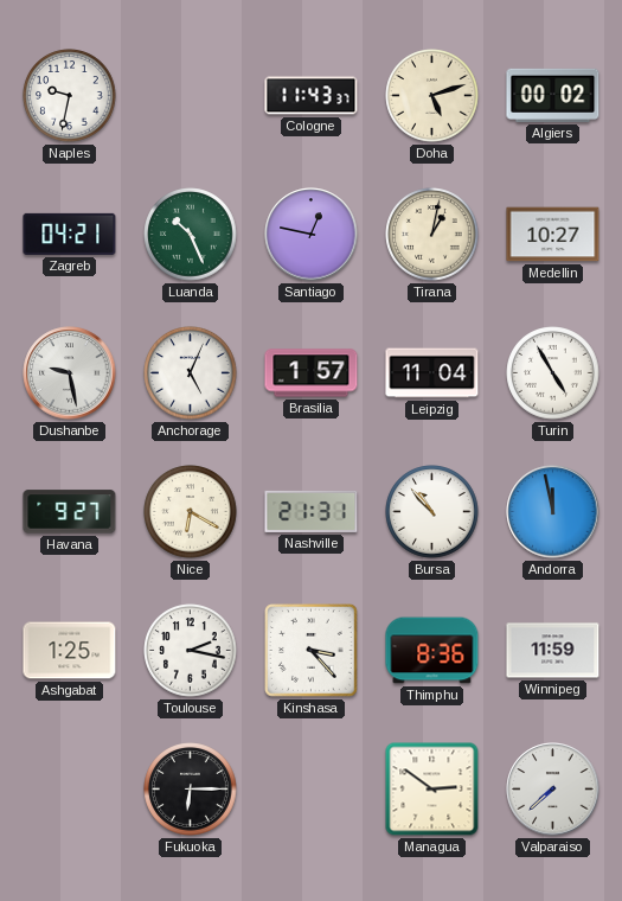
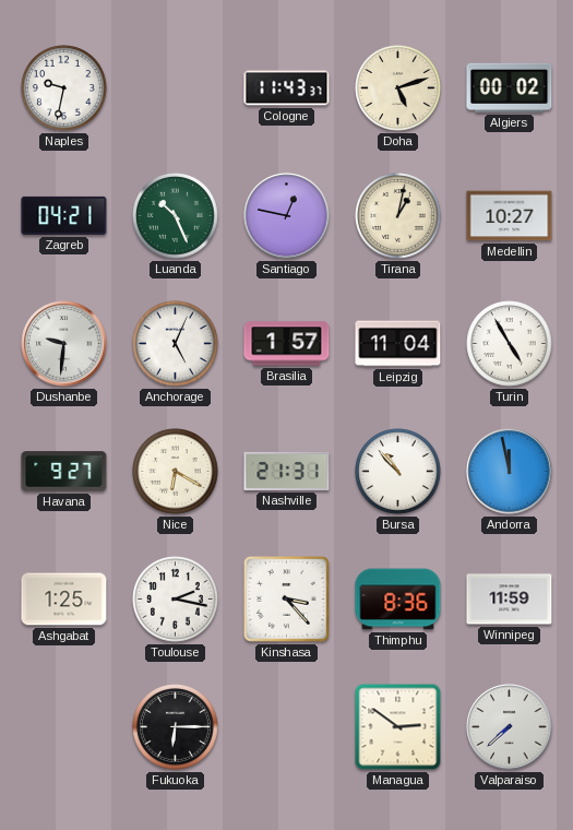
Dushanbe: 9:28 -> 9:31
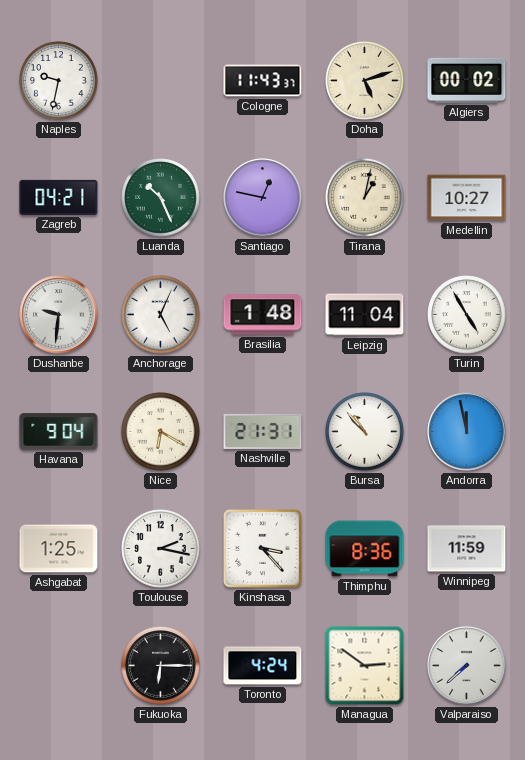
Brasilia: 1:57 -> 1:48
Havana: 9:27 -> 9:04
Toronto: none -> 4:24
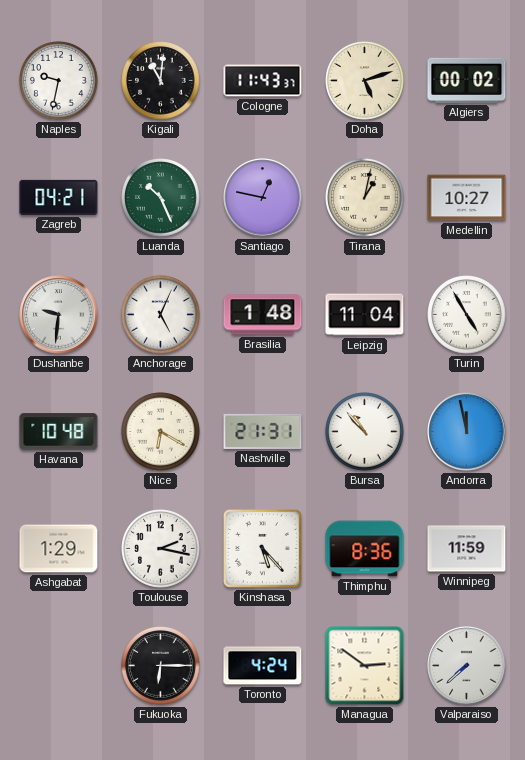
Kigali: none -> 11:01
Havana: 9:04 -> 10:48
Ashgabat: 1:25 -> 1:29
Kinshasa: 3:23 -> 5:23
